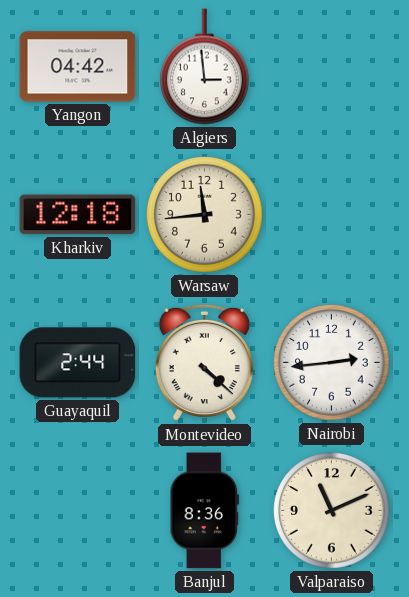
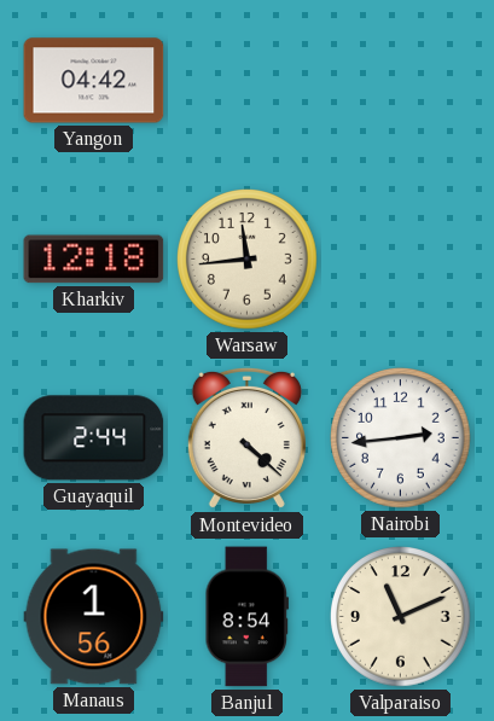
Algiers: 2:59 -> none
Manaus: none -> 1:56
Banjul: 8:36 -> 8:54
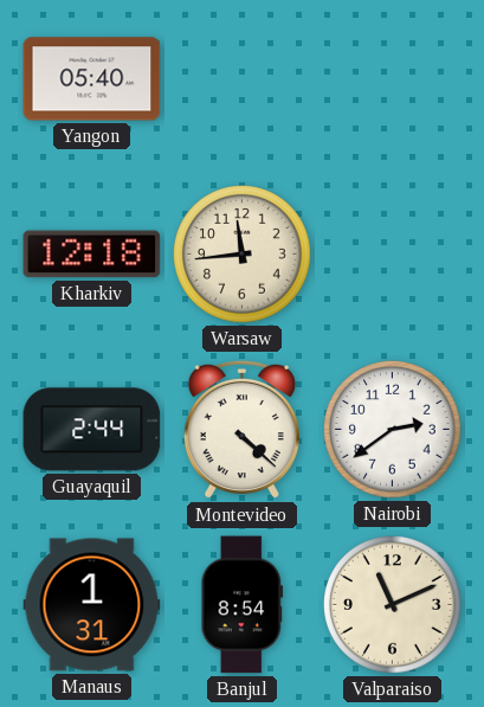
Yangon: 04:42 -> 05:40
Nairobi: 2:44 -> 2:39
Manaus: 1:56 -> 1:31
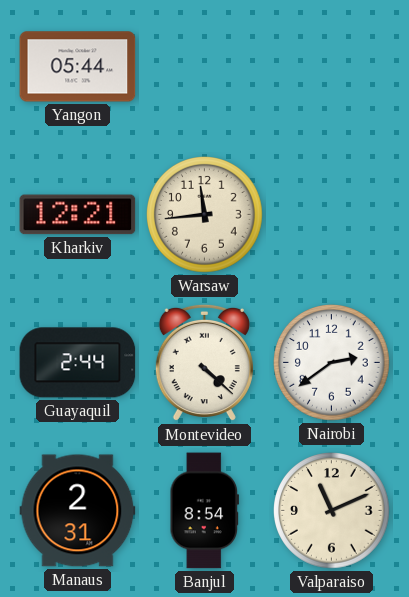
Yangon: 05:40 -> 05:44
Kharkiv: 12:18 -> 12:21
Manaus: 1:31 -> 2:31
